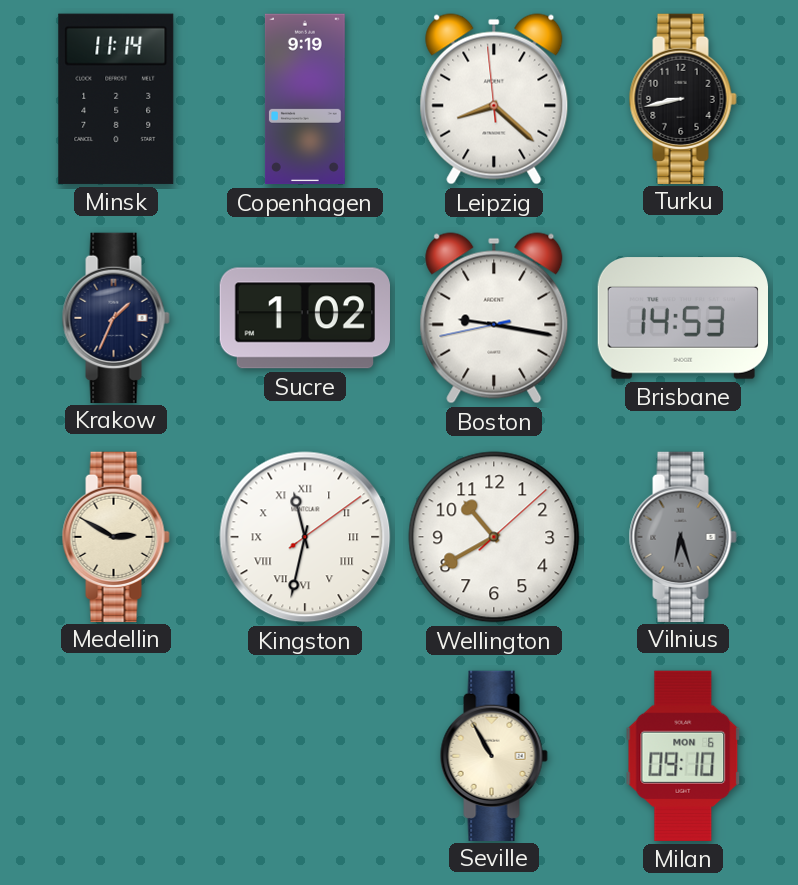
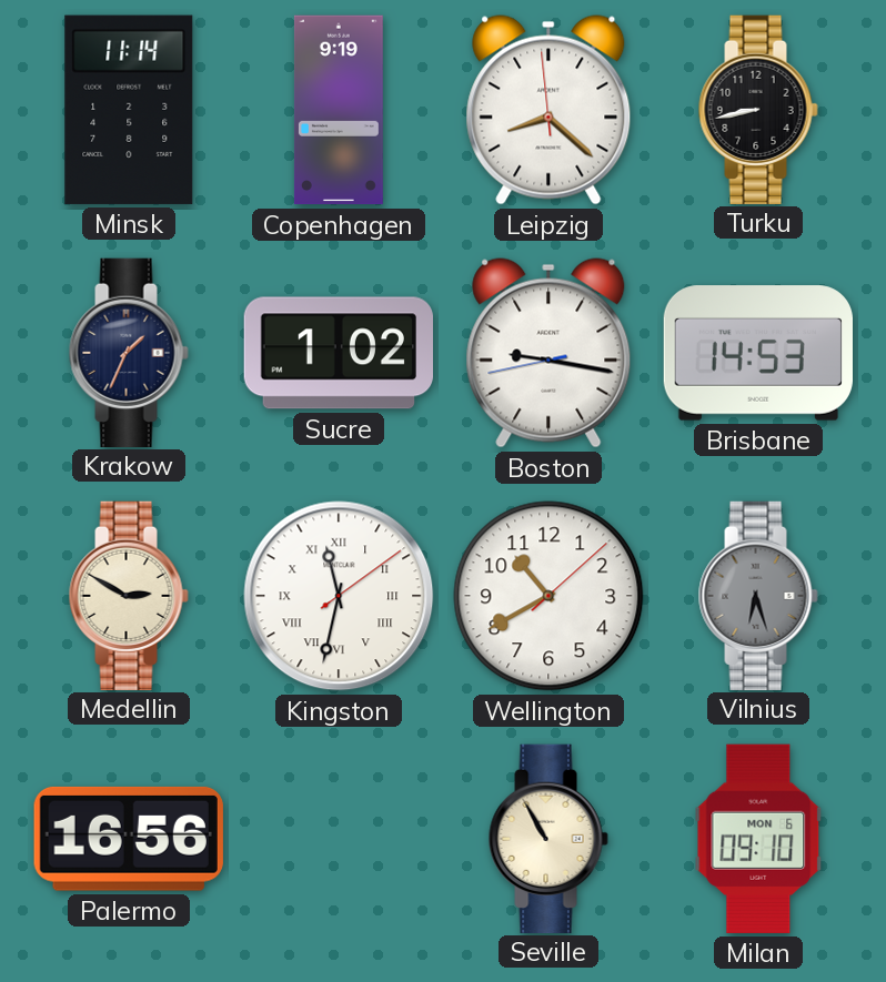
Palermo: none -> 16:56
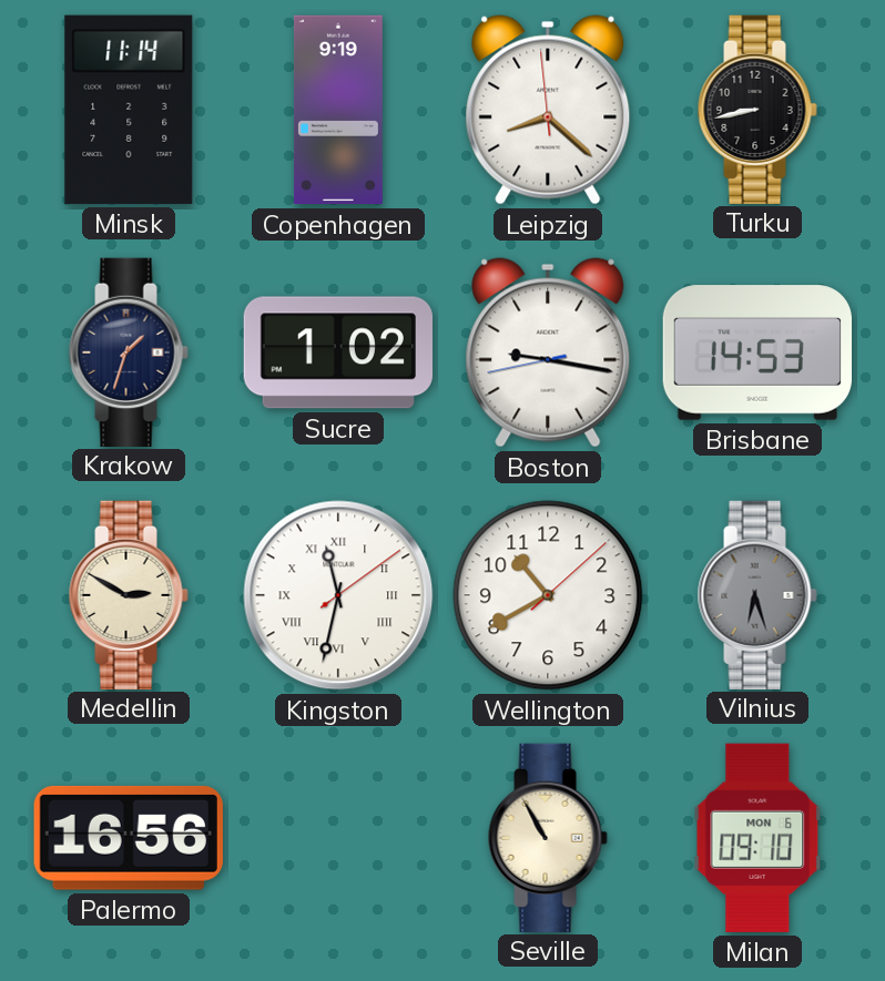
Krakow: 1:34 -> 1:33
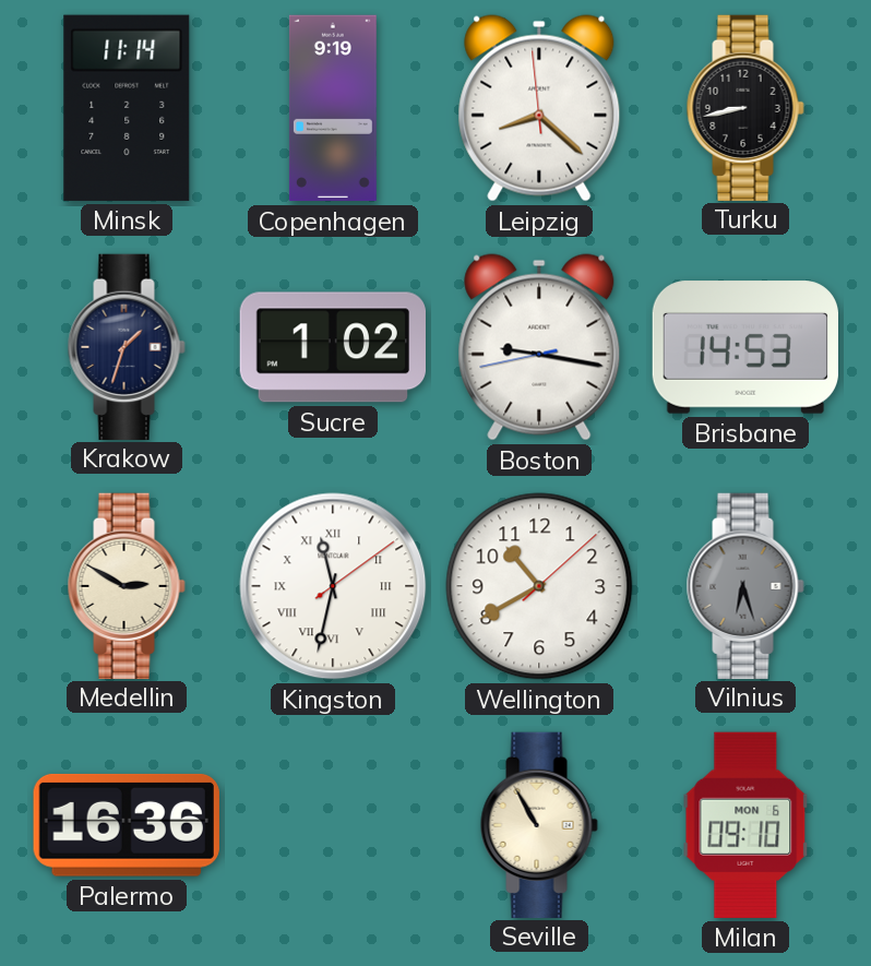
Palermo: 16:56 -> 16:36
